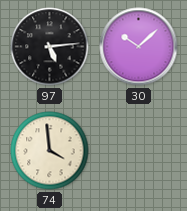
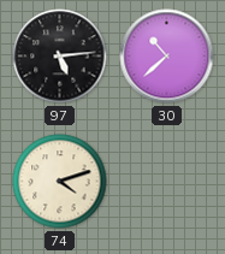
30: 10:08 -> 10:38
74: 3:59 -> 4:12
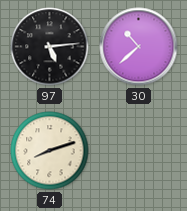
74: 4:12 -> 8:12
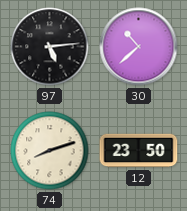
12: none -> 23:50
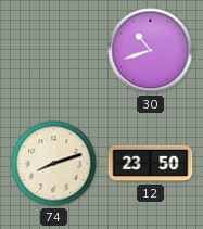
97: 5:14 -> none
30: 10:38 -> 10:42
